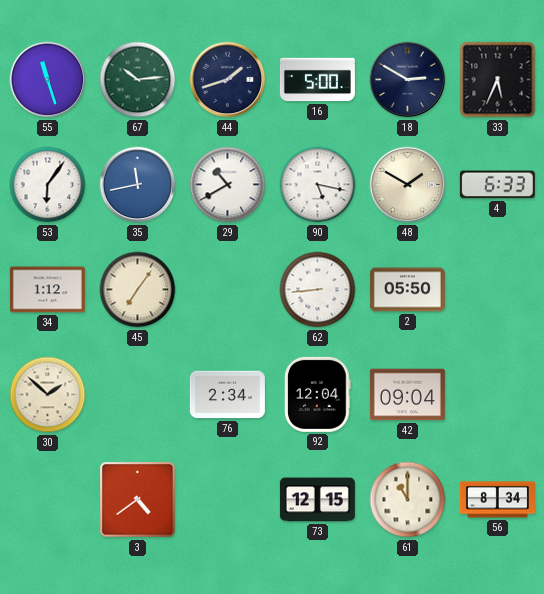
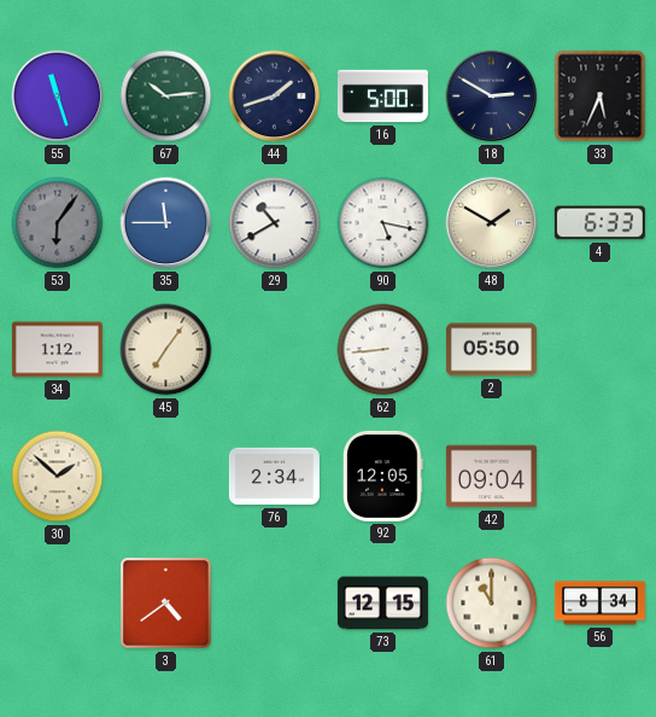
53 dial: white -> grey
35: 11:43 -> 11:45
92: 12:04 -> 12:05
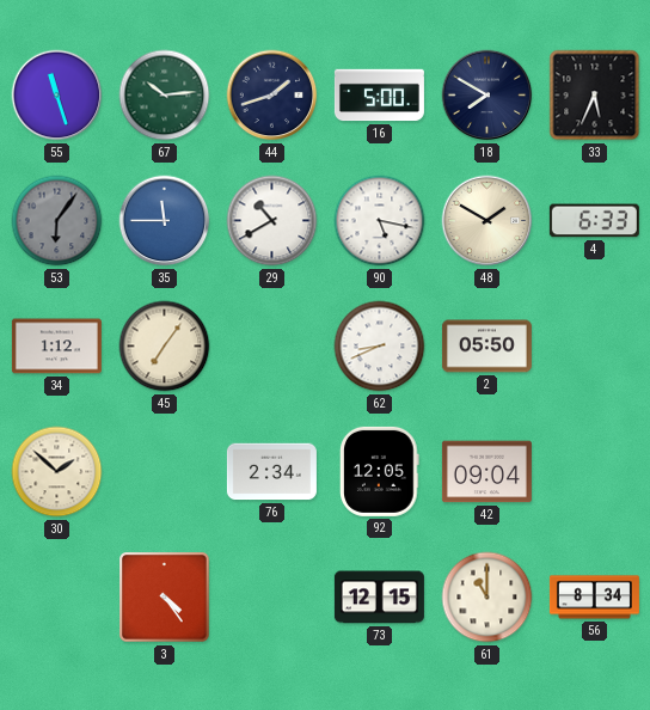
18: 2:50 -> 7:50
62: 8:44 -> 8:41
3: 4:39 -> 4:24
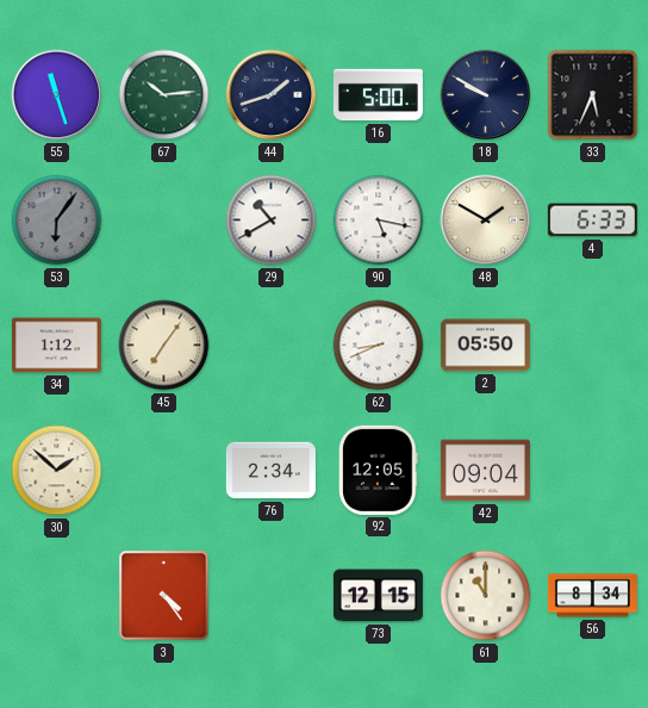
18: 7:50 -> 9:50
35: 11:45 -> none
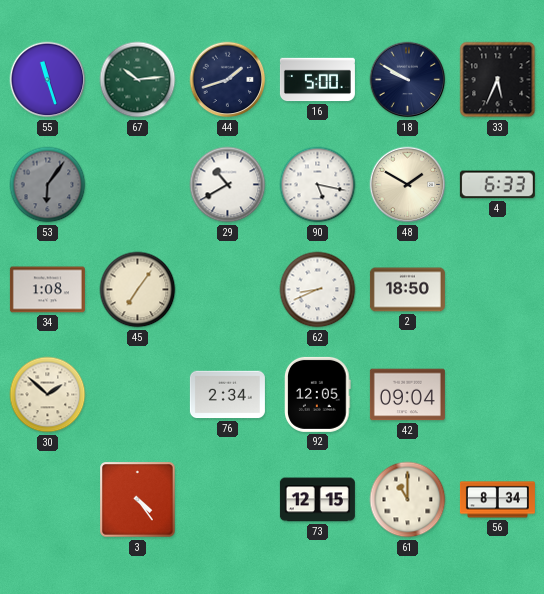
34: 1:12 -> 1:08
2: 05:50 -> 18:50
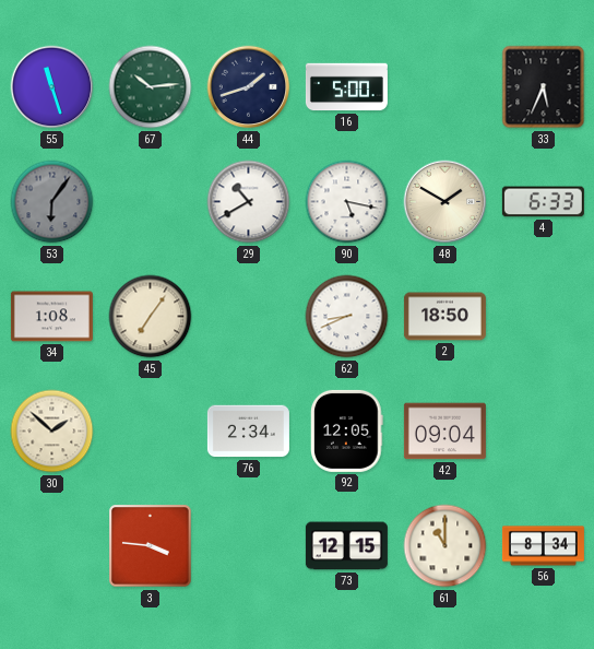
18: 9:50 -> none
3: 4:24 -> 3:46
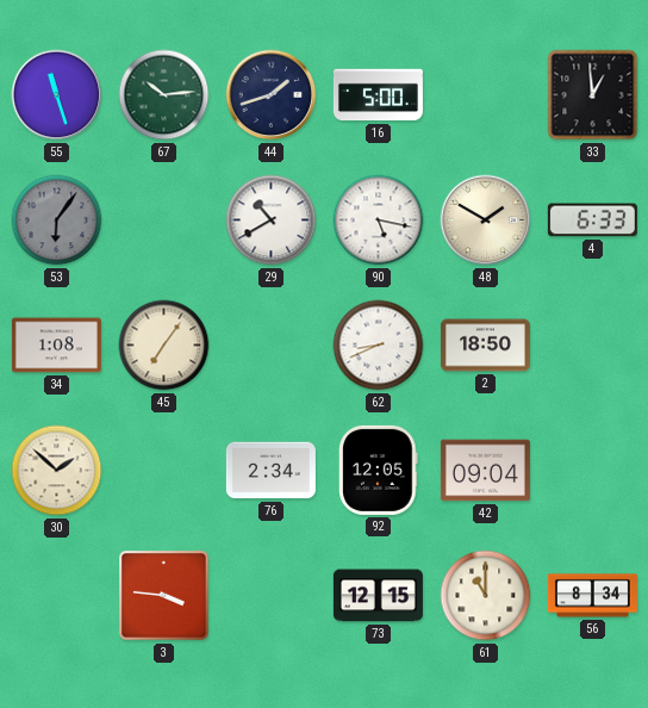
33: 5:34 -> 12:59
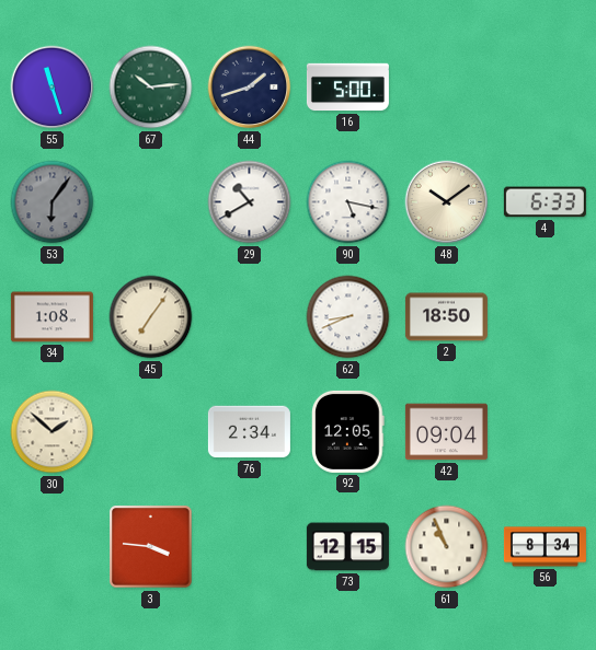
33: 12:59 -> none
48: 1:50 -> 10:09
61: 11:00 -> 10:56
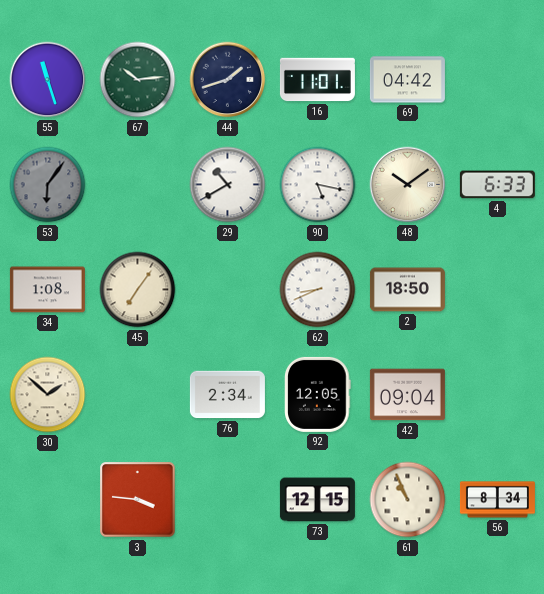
16: 5:00 -> 11:01
69: none -> 04:42
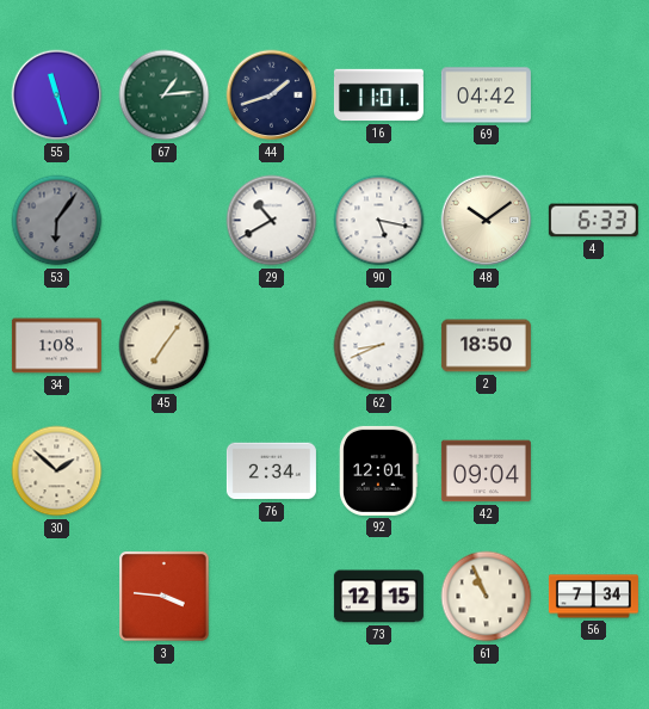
67: 10:14 -> 1:14
92: 12:05 -> 12:01
56: 8:34 -> 7:34
